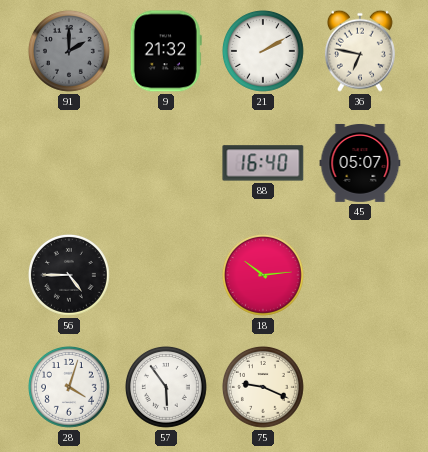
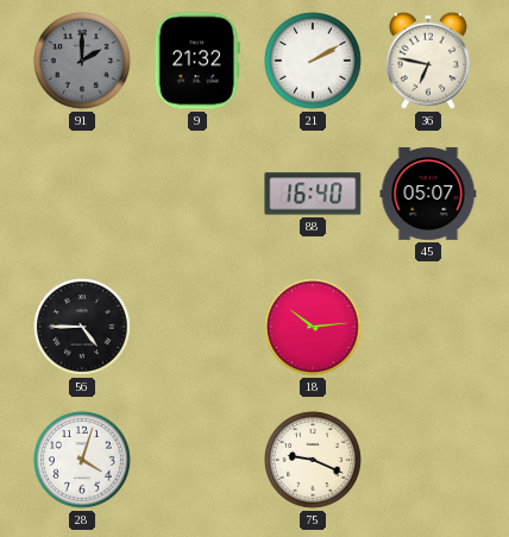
57: 5:54 -> none
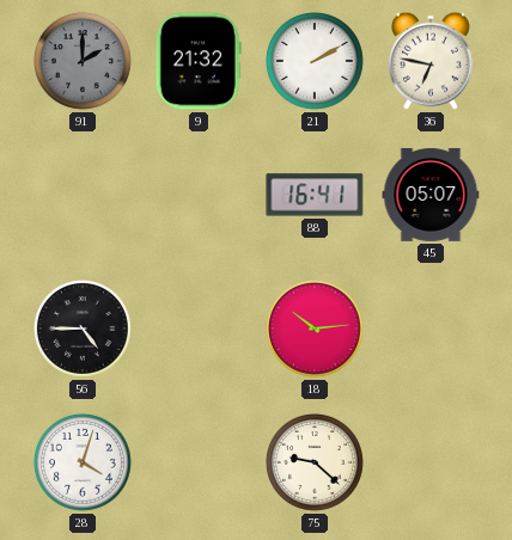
88: 16:40 -> 16:41
75: 9:19 -> 9:22
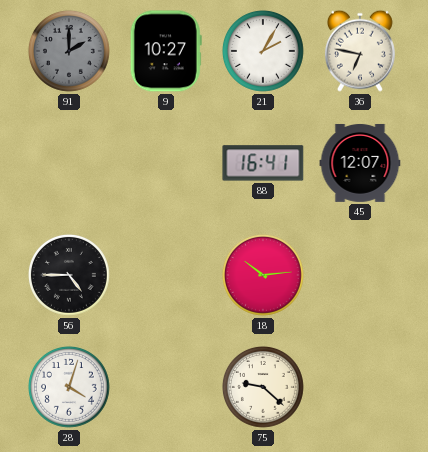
9: 21:32 -> 10:27
21: 2:10 -> 2:05
45: 05:07 -> 12:07
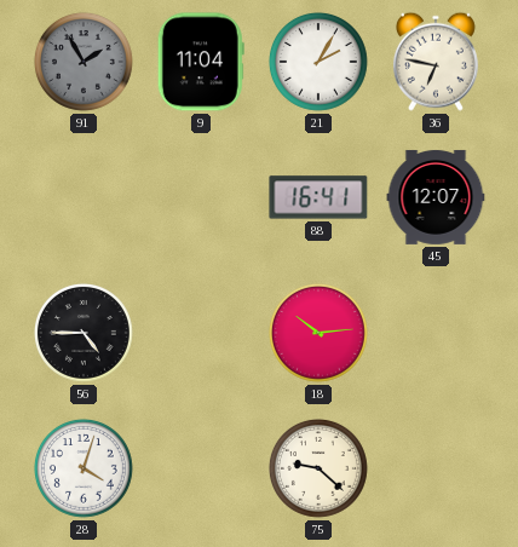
91: 2:00 -> 1:55
9: 10:27 -> 11:04
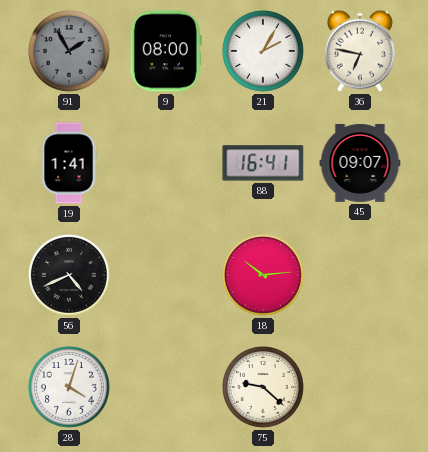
9: 11:04 -> 08:00
19: none -> 1:41
45: 12:07 -> 09:07
56: 4:45 -> 4:41
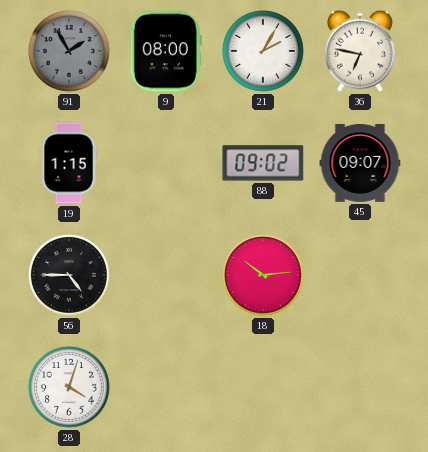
19: 1:41 -> 1:15
88: 16:41 -> 09:02
56: 4:41 -> 4:45
75: 9:22 -> none
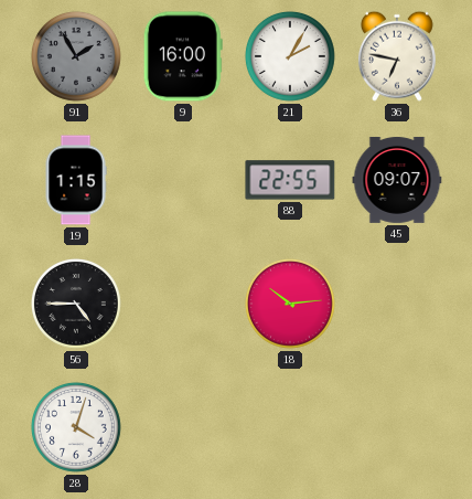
9: 08:00 -> 16:00
88: 09:02 -> 22:55
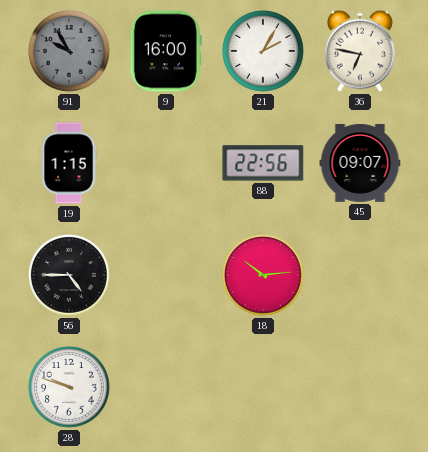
91: 1:55 -> 9:55
88: 22:55 -> 22:56
28: 4:03 -> 9:48
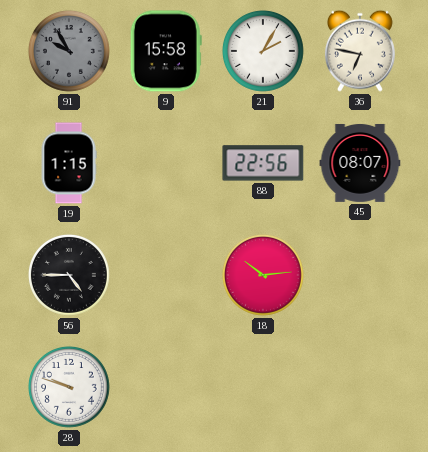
9: 16:00 -> 15:58
45: 09:07 -> 08:07
